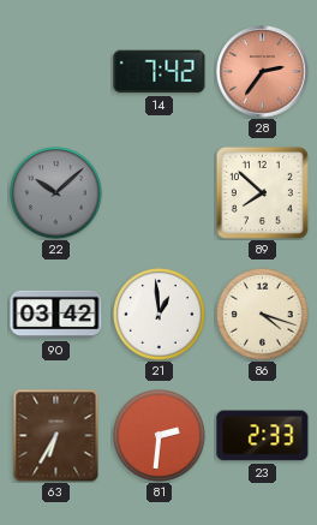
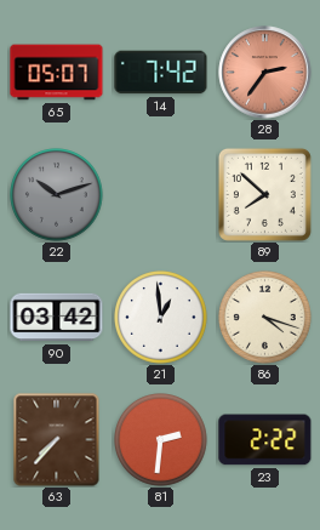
65: none -> 05:07
22: 10:08 -> 10:12
63: 6:35 -> 7:37
23: 2:33 -> 2:22
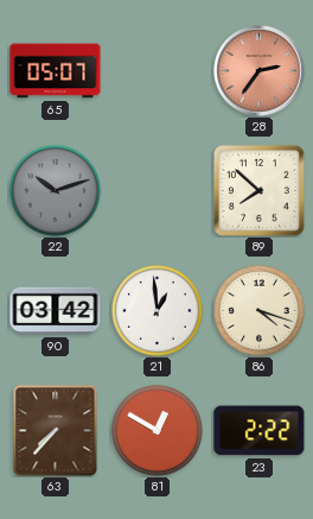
14: 7:42 -> none
81: 2:31 -> 12:50
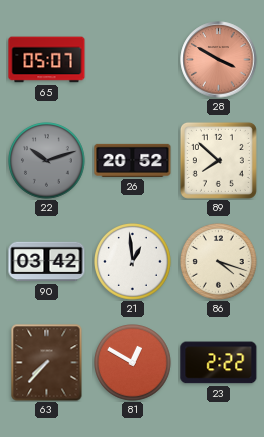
28: 2:36 -> 3:50
26: none -> 20:52
